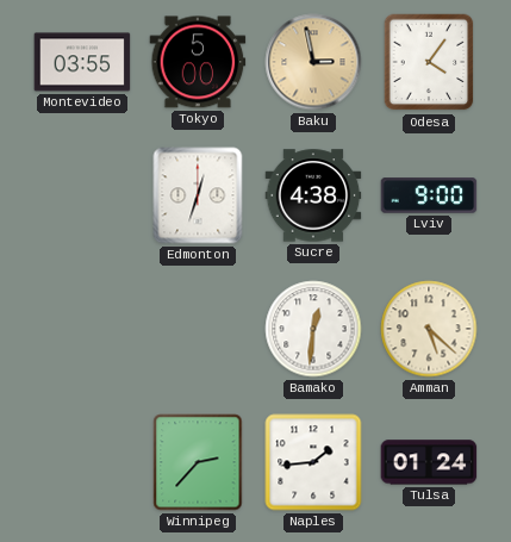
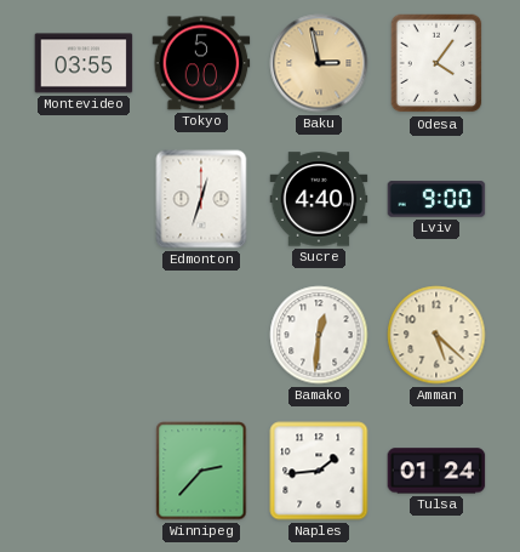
Sucre: 4:38 -> 4:40
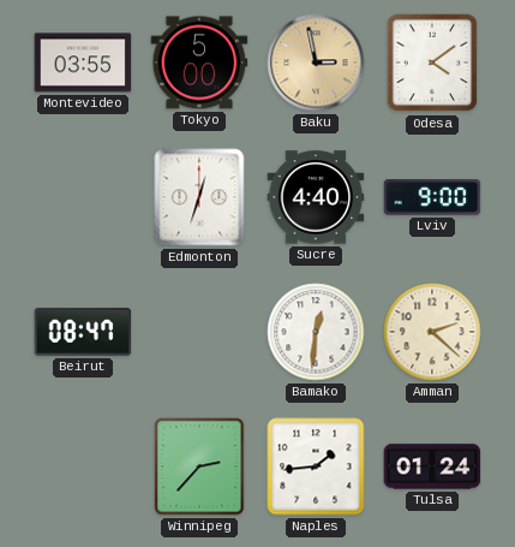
Odesa: 4:06 -> 4:09
Beirut: none -> 08:47
Amman: 5:22 -> 2:22
